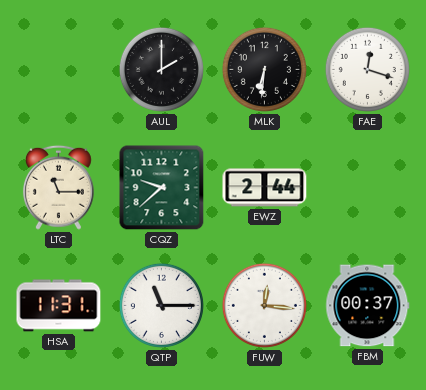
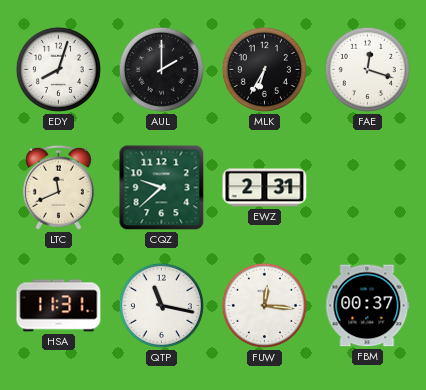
EDY: none -> 8:03
MLK: 6:31 -> 6:35
LTC: 11:15 -> 11:41
EWZ: 2:44 -> 2:31
QTP: 11:15 -> 11:17
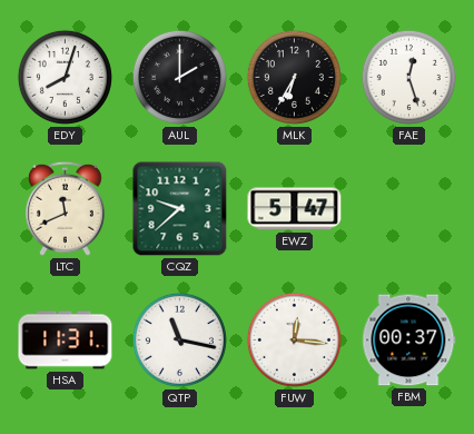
FAE: 12:18 -> 12:27
EWZ: 2:31 -> 5:47
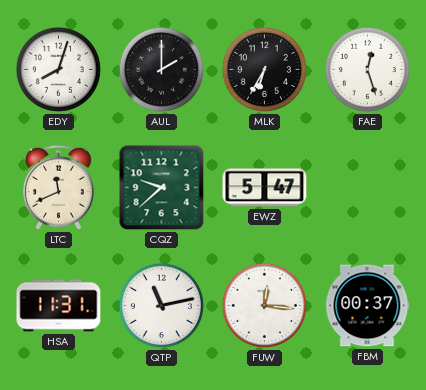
QTP: 11:17 -> 11:13
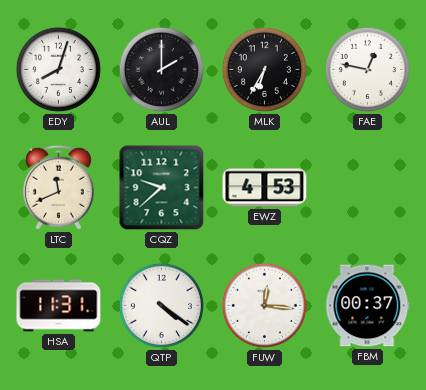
FAE: 12:27 -> 12:47
EWZ: 5:47 -> 4:53
QTP: 11:13 -> 4:21
